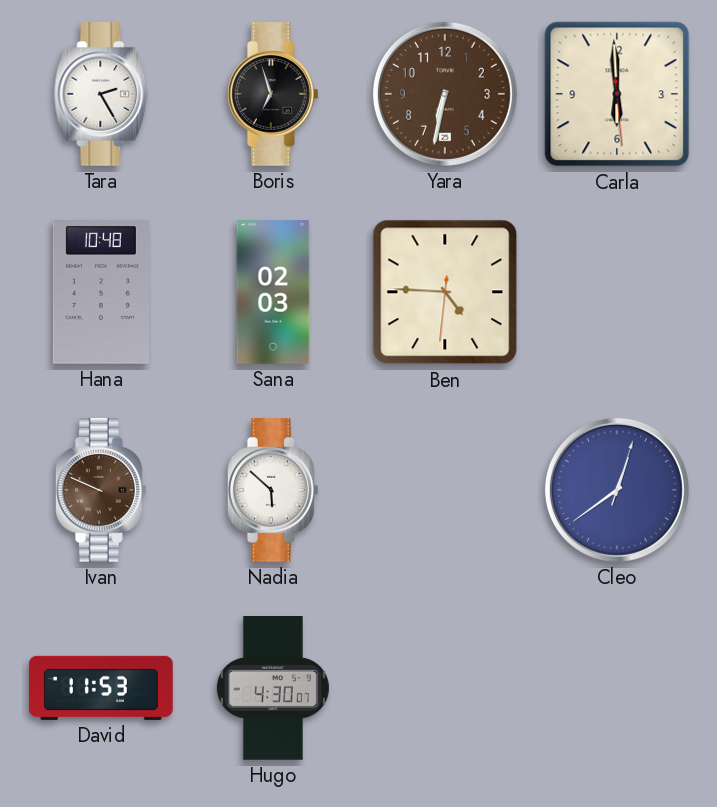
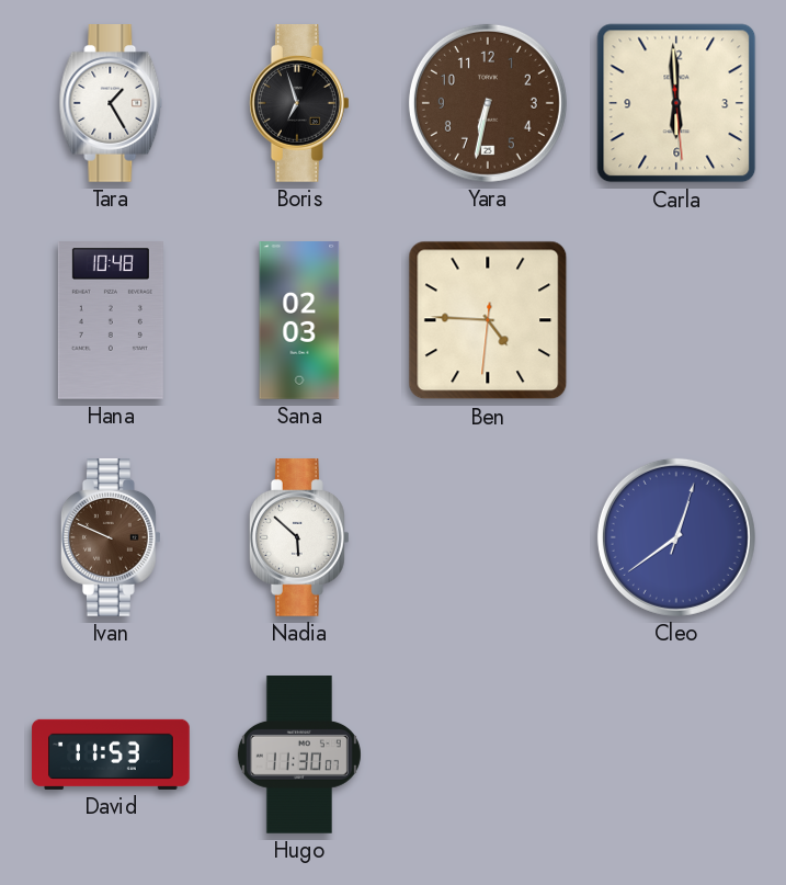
Tara: 2:25 -> 1:25
Hugo: 4:30 -> 11:30
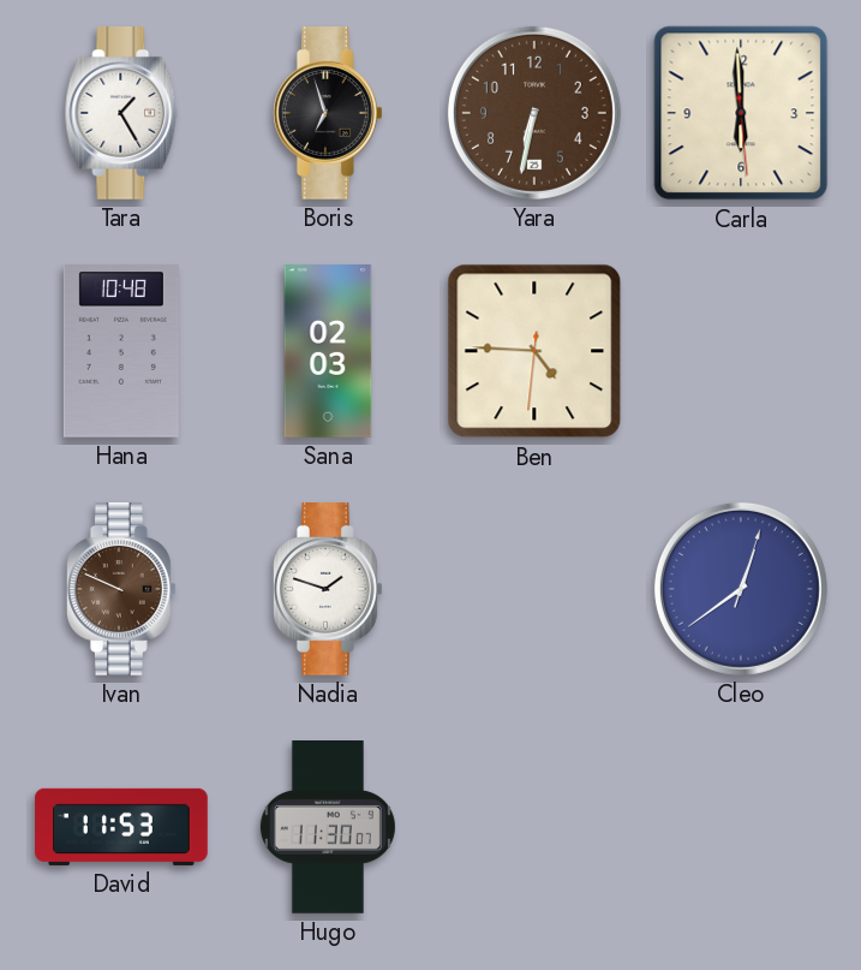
Nadia: 5:52 -> 1:48
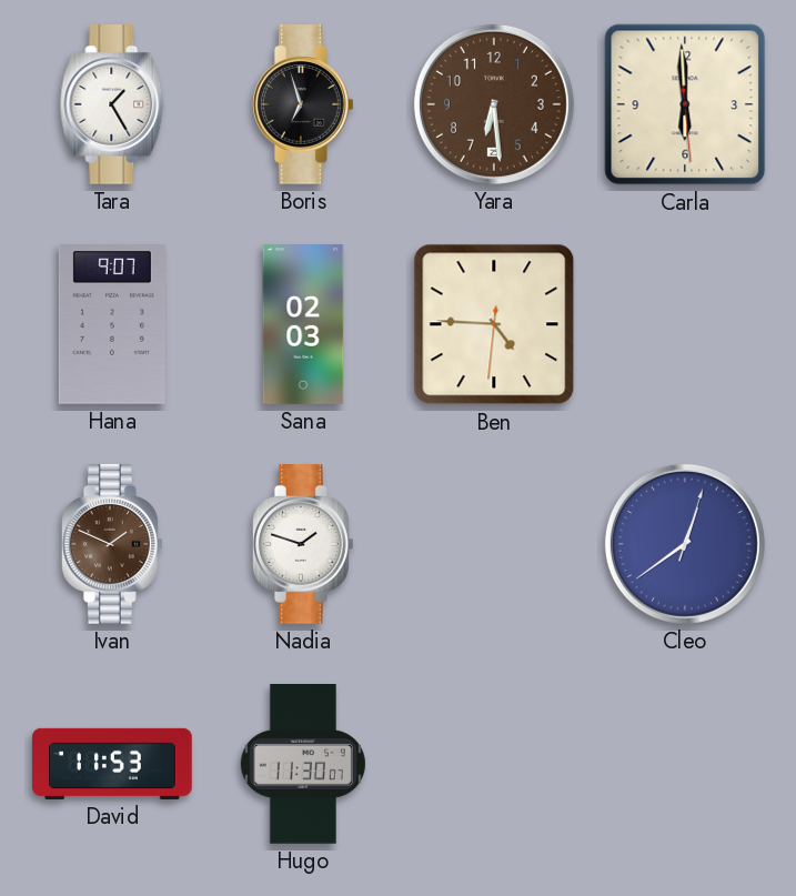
Yara: 6:32 -> 6:29
Hana: 10:48 -> 9:07
Ivan: 9:49 -> 1:49
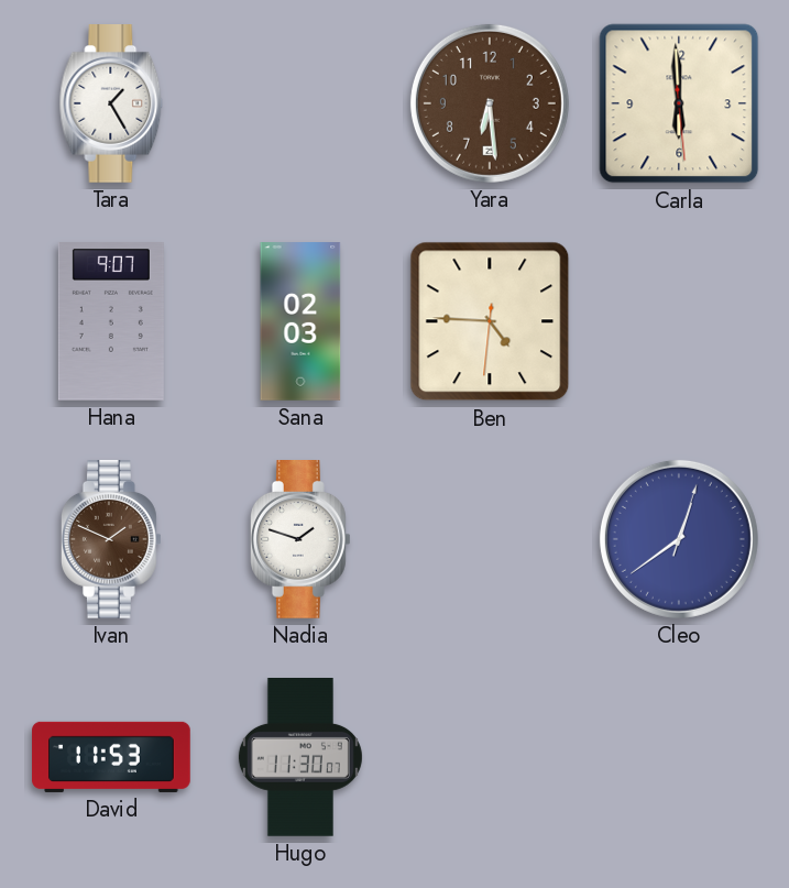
Boris: 6:57 -> none
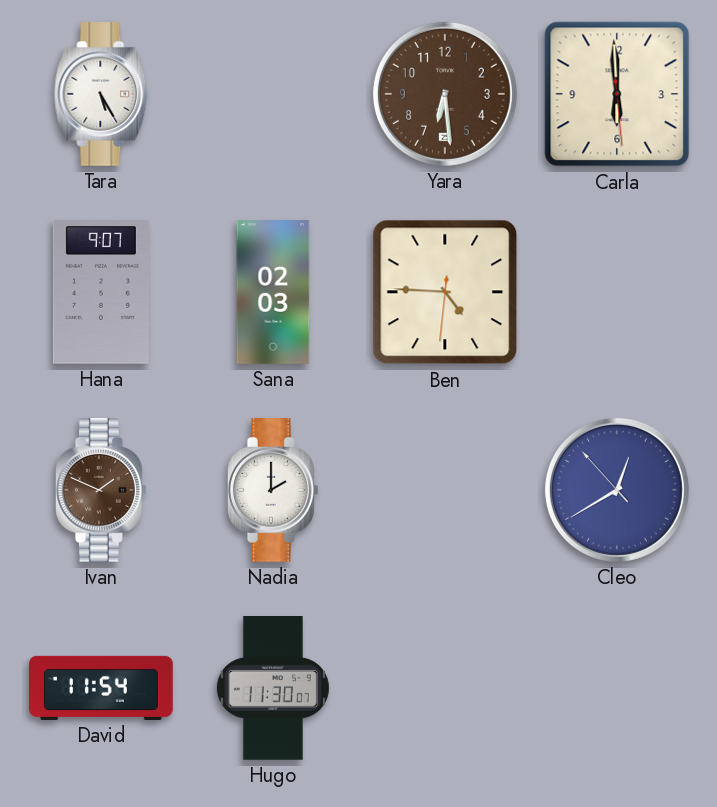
Tara: 1:25 -> 5:25
Nadia: 1:48 -> 2:00
Cleo: 12:39:03 -> 12:39:53
David: 11:53 -> 11:54
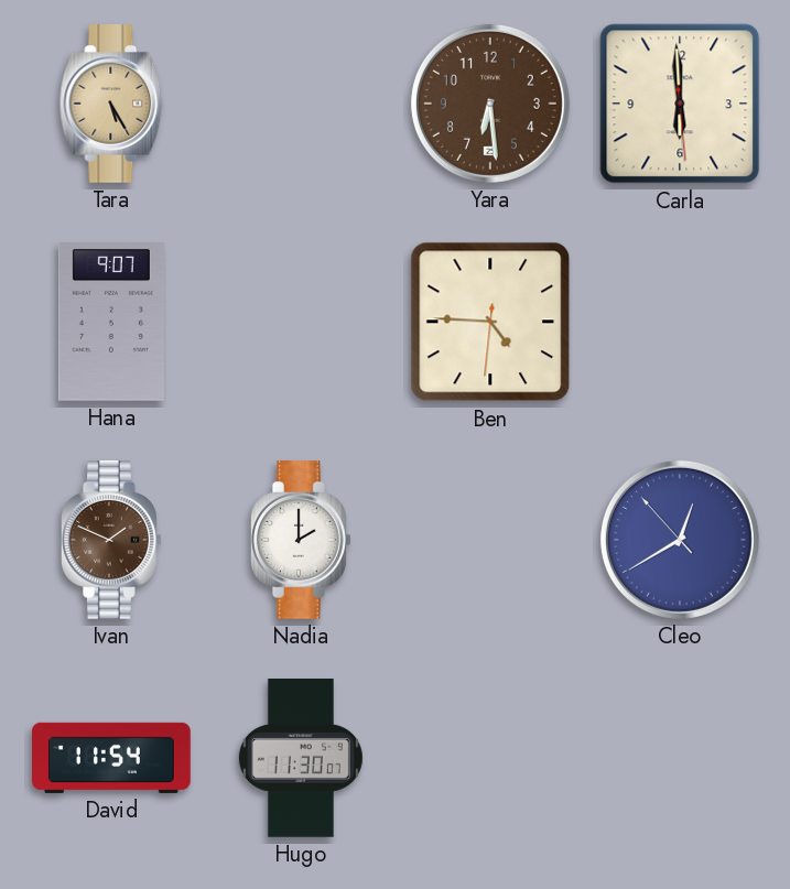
Tara dial: white -> champagne
Sana: 02:03 -> none
